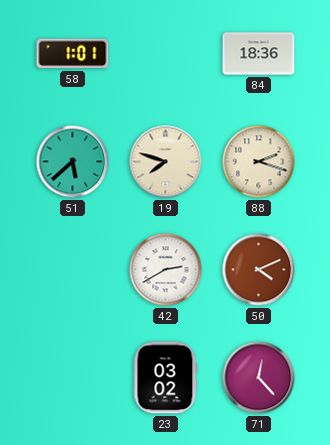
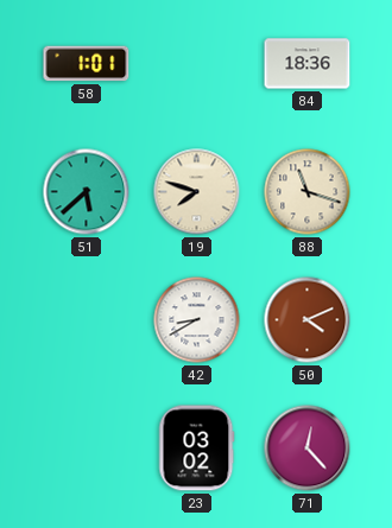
88: 2:18 -> 11:18
42: 2:40 -> 8:40
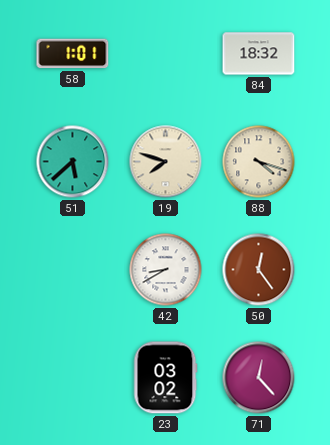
84: 18:36 -> 18:32
88: 11:18 -> 4:18
50: 4:11 -> 12:24
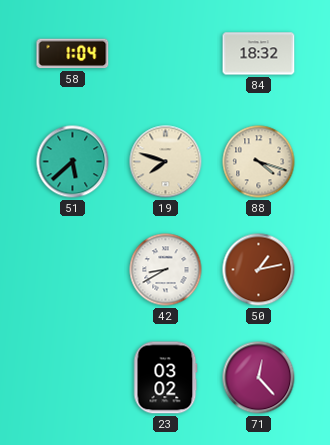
58: 1:01 -> 1:04
50: 12:24 -> 1:13
